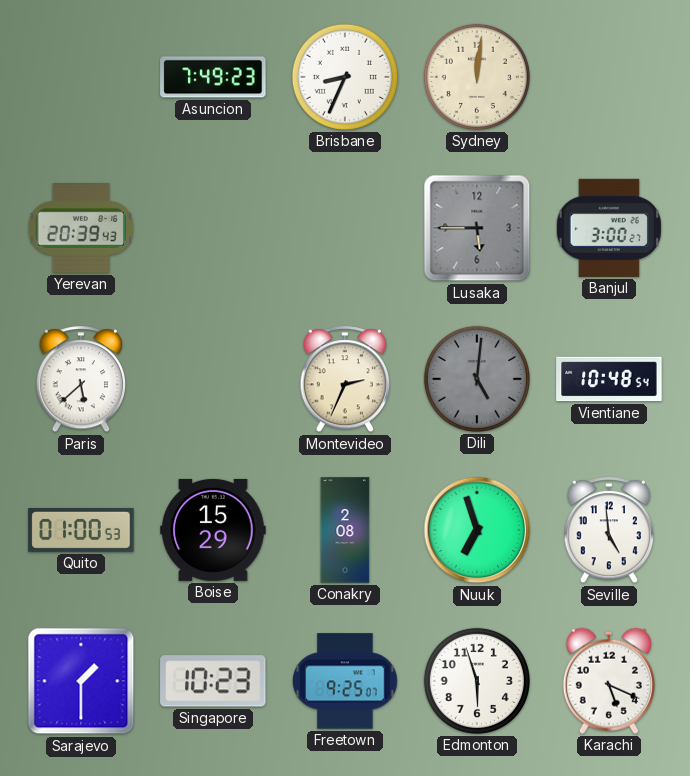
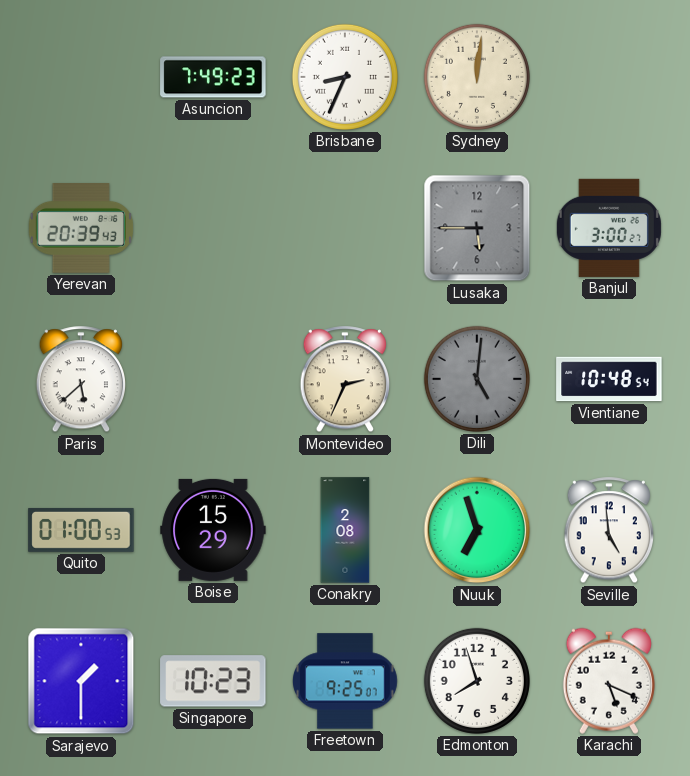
Edmonton: 5:57 -> 7:57
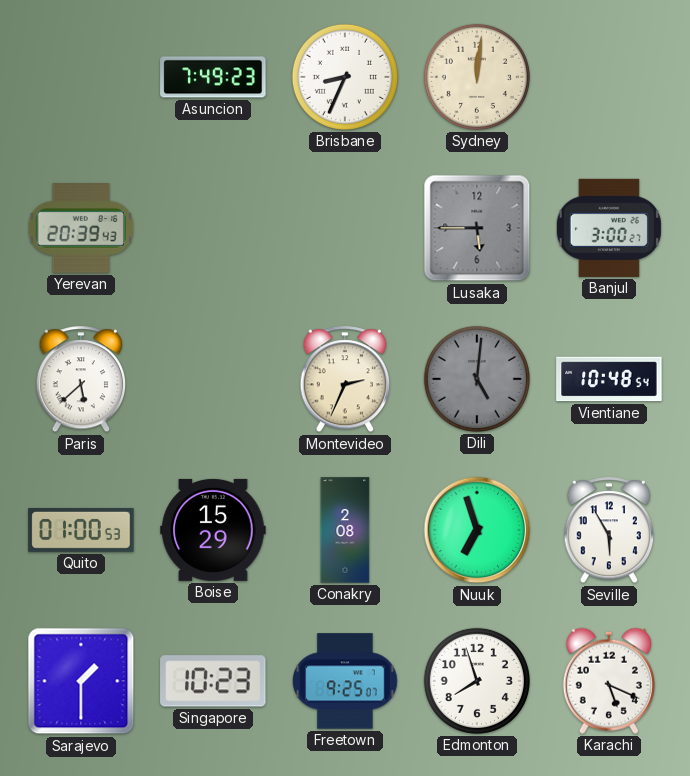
Seville: 4:59 -> 5:55
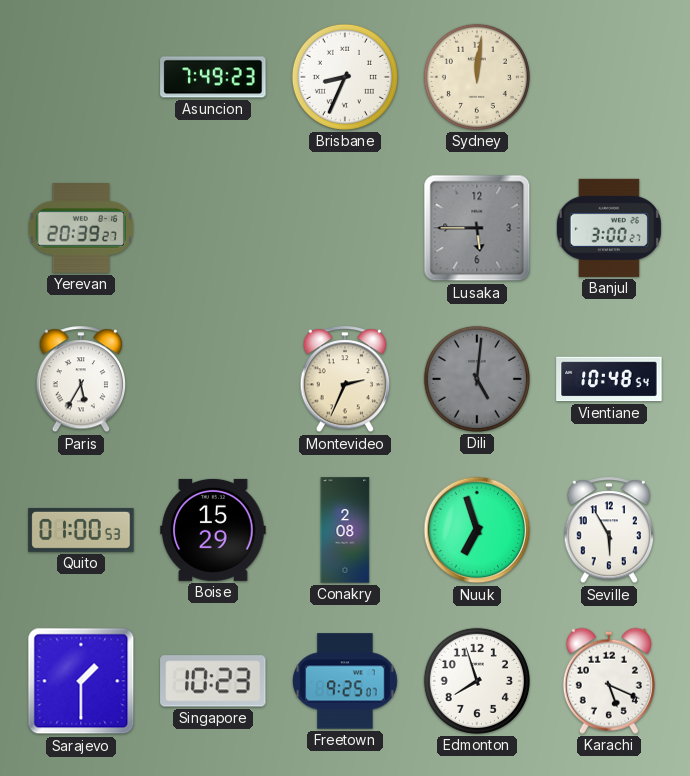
Yerevan: 20:39:43 -> 20:39:27
Paris: 5:38 -> 5:35
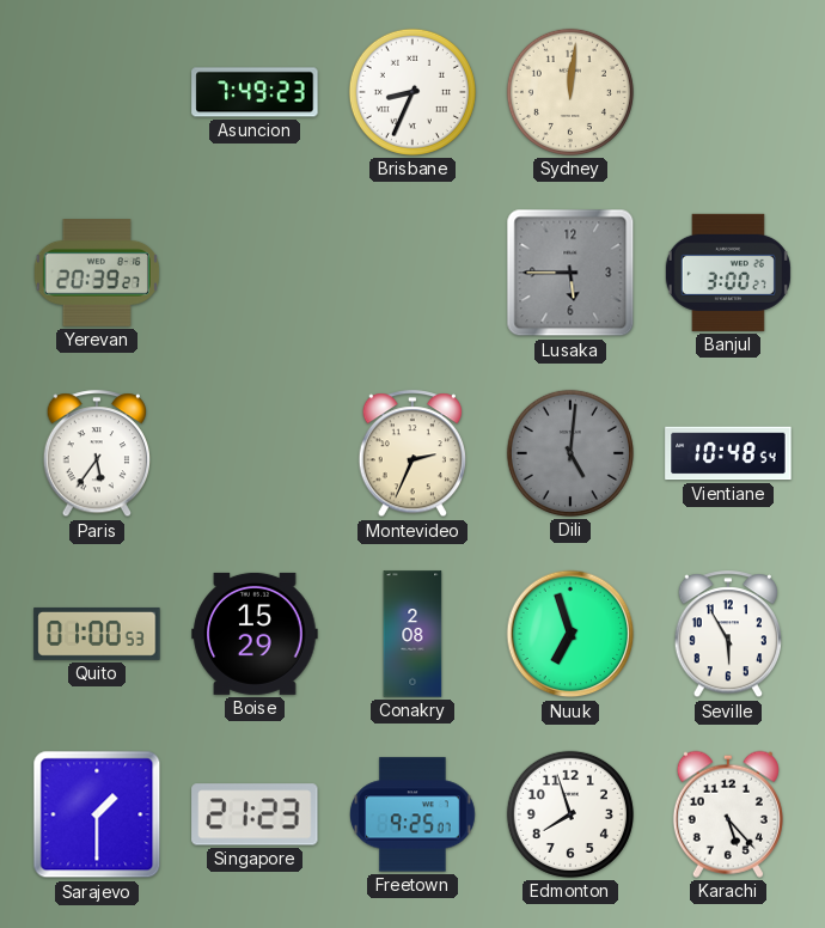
Paris: 5:35 -> 5:36
Singapore: 10:23 -> 21:23
Karachi: 5:19 -> 5:23
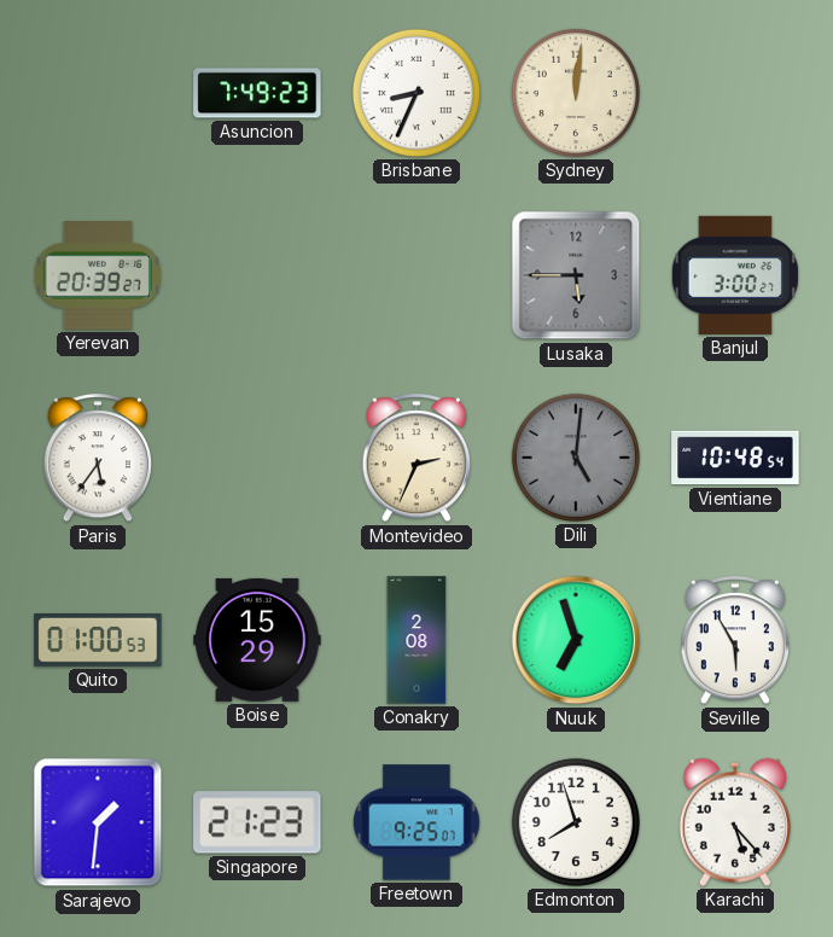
Sarajevo: 1:30 -> 1:31
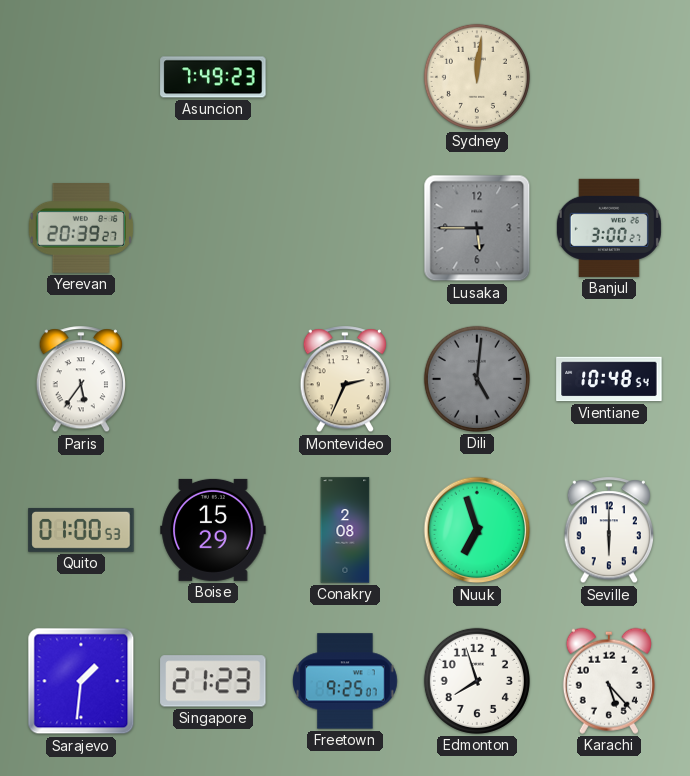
Brisbane: 8:34 -> none
Seville: 5:55 -> 6:00
